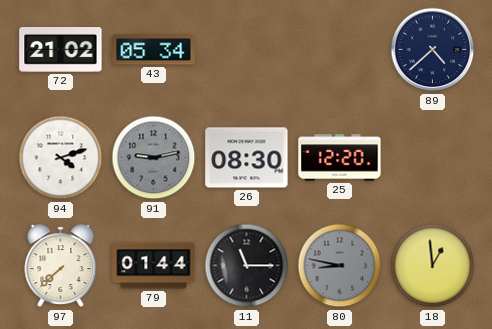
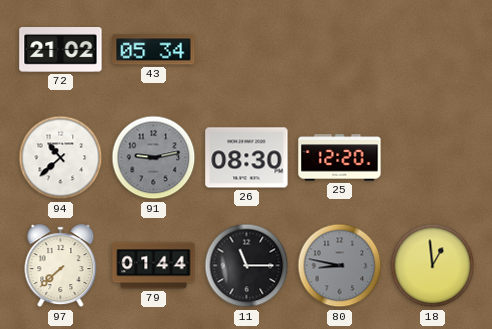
89: 4:38 -> none
94: 4:12 -> 10:38
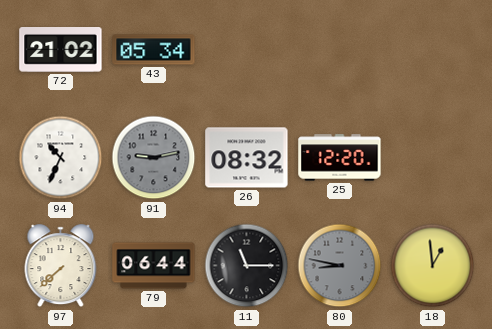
94: 10:38 -> 10:34
26: 08:30 -> 08:32
79: 01:44 -> 06:44
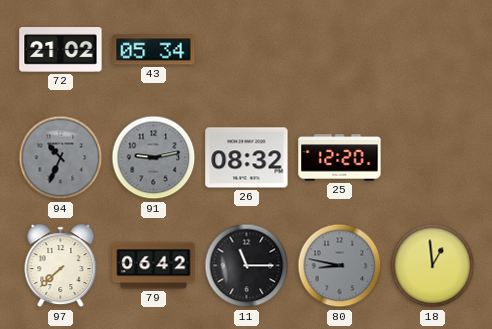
94 dial: white -> grey
79: 06:44 -> 06:42
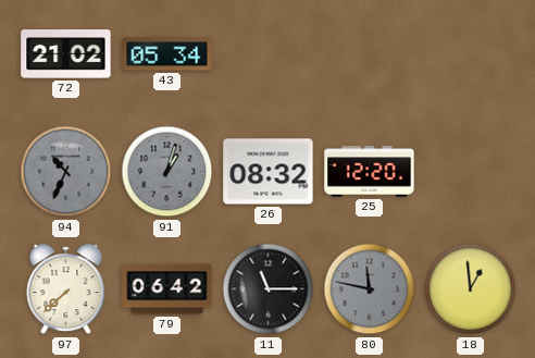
91: 9:13 -> 1:03
80: 8:47 -> 11:47
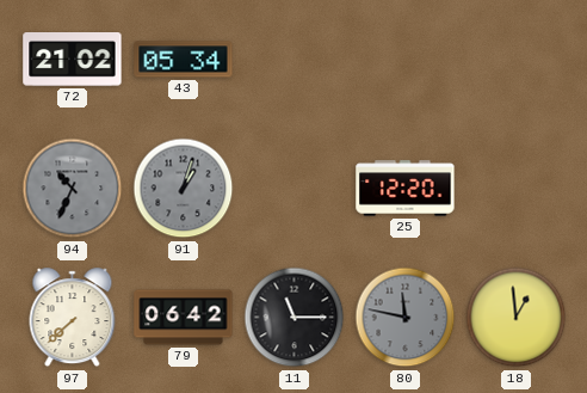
26: 08:32 -> none
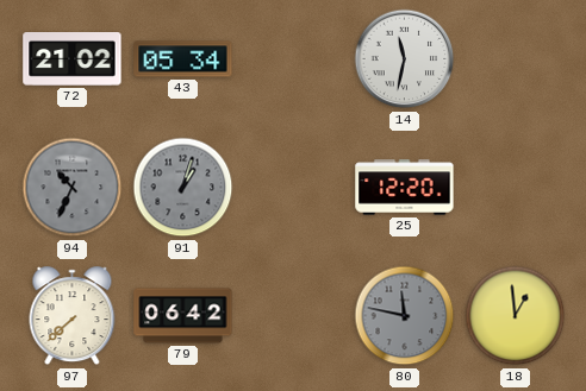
14: none -> 11:32
11: 11:15 -> none
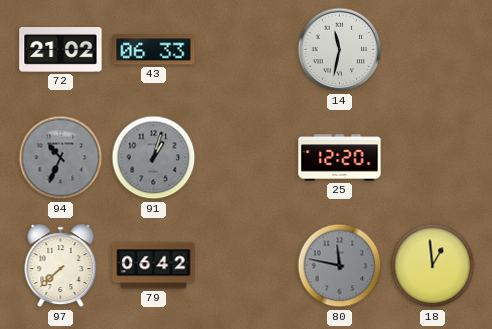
43: 05:34 -> 06:33
